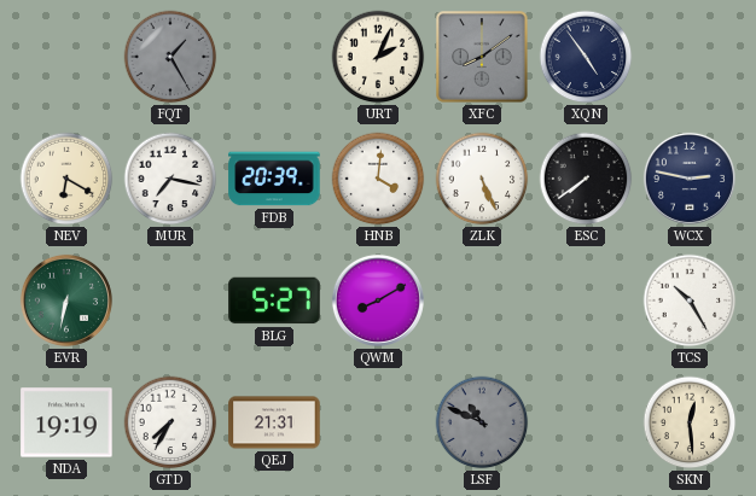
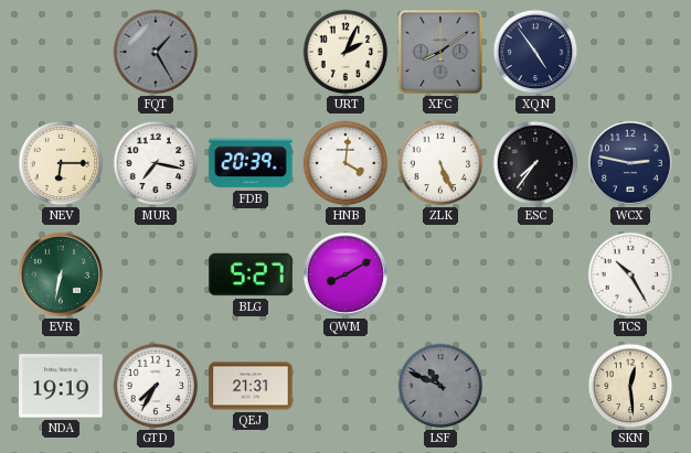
NEV: 6:20 -> 6:15
ESC: 7:39 -> 7:36
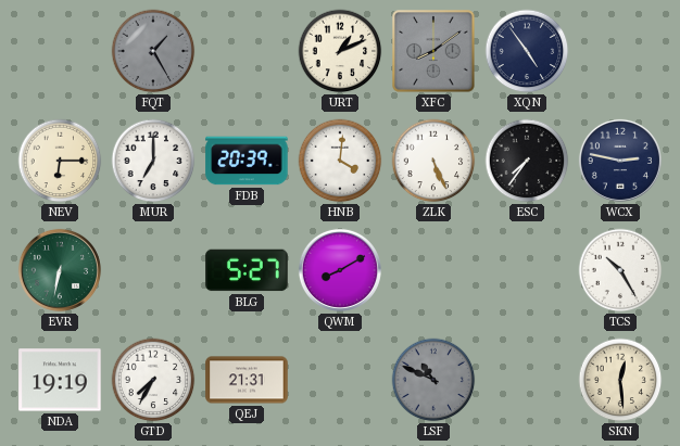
URT: 2:04 -> 1:11
MUR: 7:17 -> 7:00
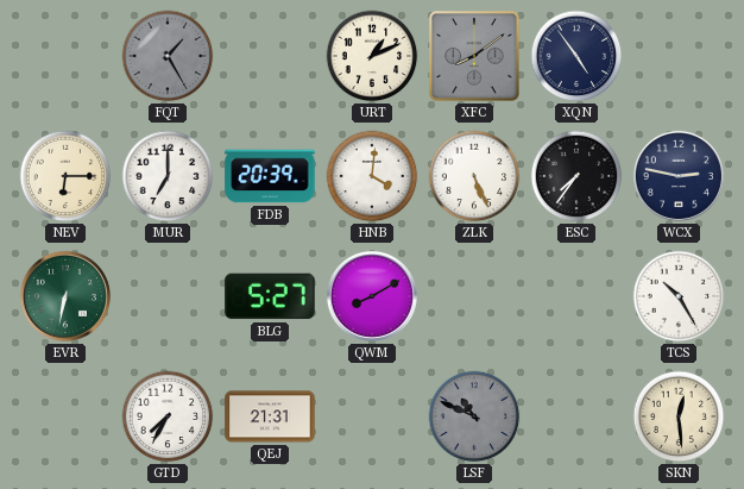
NDA: 19:19 -> none
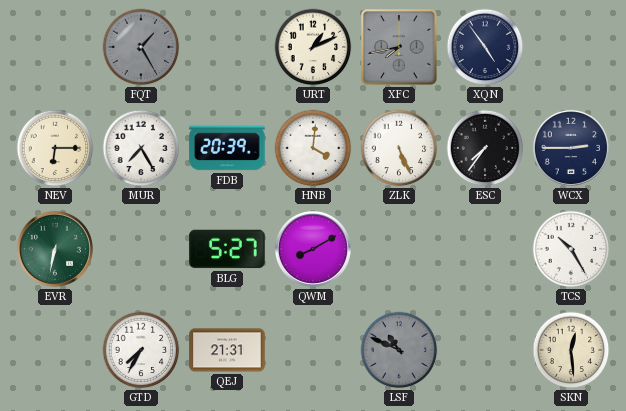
XFC: 8:09 -> 7:43
MUR: 7:00 -> 7:25
WCX: 2:47 -> 2:45
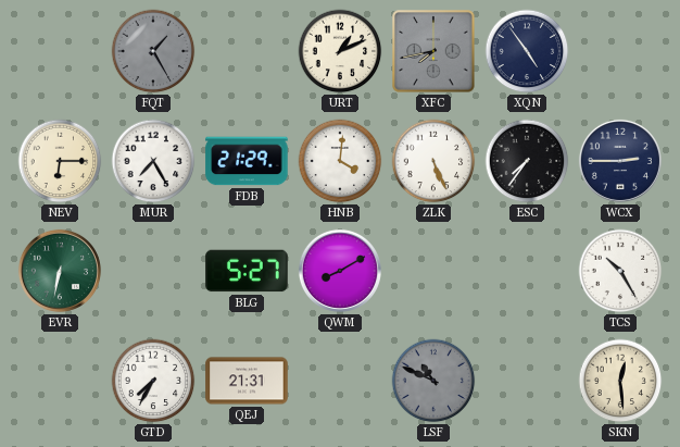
FDB: 20:39 -> 21:29
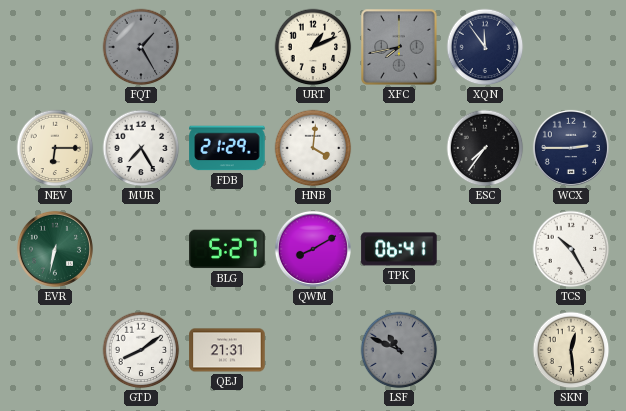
XQN: 4:54 -> 11:54
ZLK: 5:26 -> none
TPK: none -> 06:41
GTD: 7:35 -> 8:09
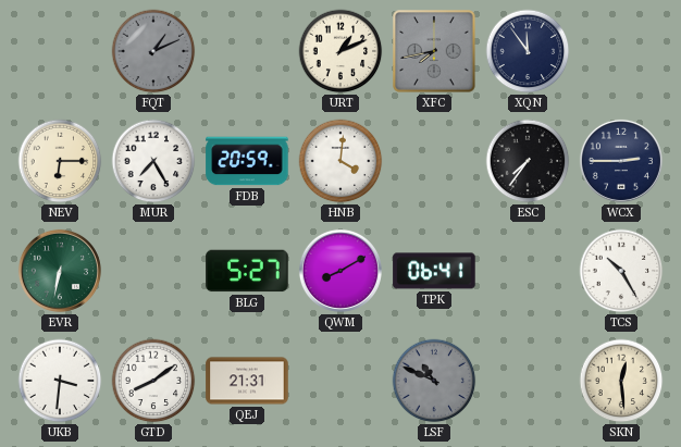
FQT: 1:25 -> 1:11
FDB: 21:29 -> 20:59
UKB: none -> 3:31
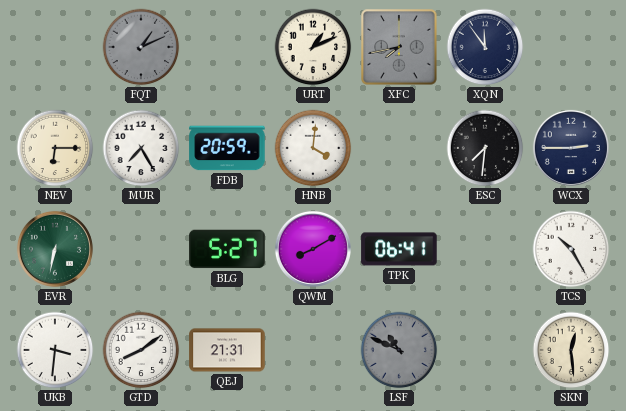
ESC: 7:36 -> 7:31
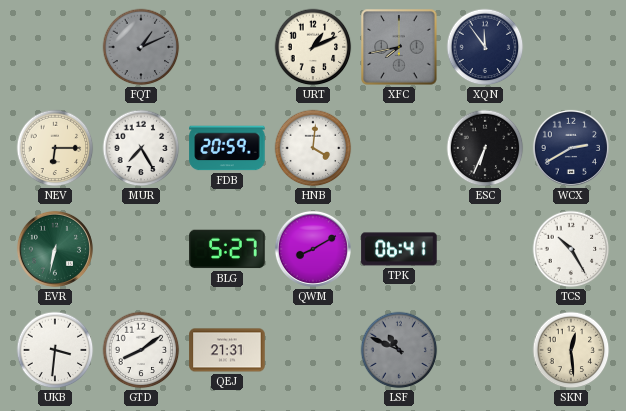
ESC: 7:31 -> 6:34
WCX: 2:45 -> 2:40
